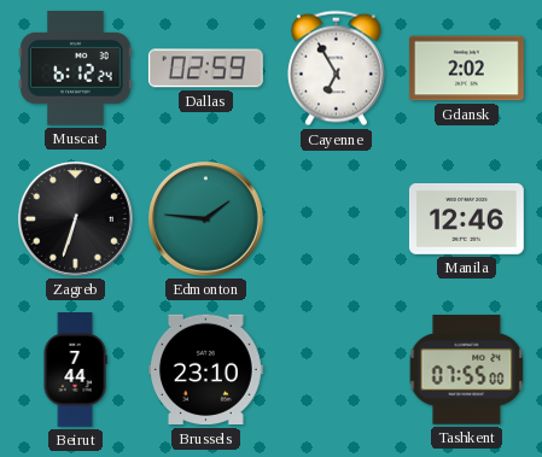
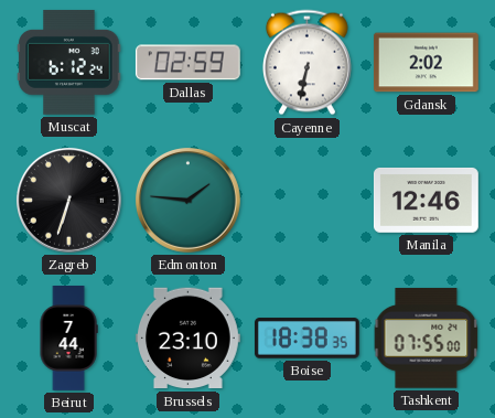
Cayenne: 6:55 -> 6:32
Boise: none -> 18:38
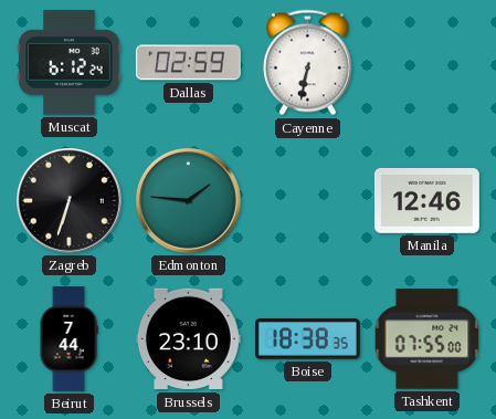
Gdansk: 2:02 -> none
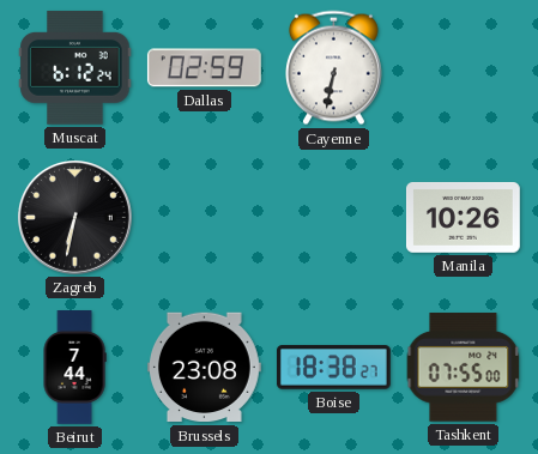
Zagreb: 6:33 -> 6:32
Edmonton: 1:46 -> none
Manila: 12:46 -> 10:26
Brussels: 23:10 -> 23:08
Boise: 18:38:35 -> 18:38:27
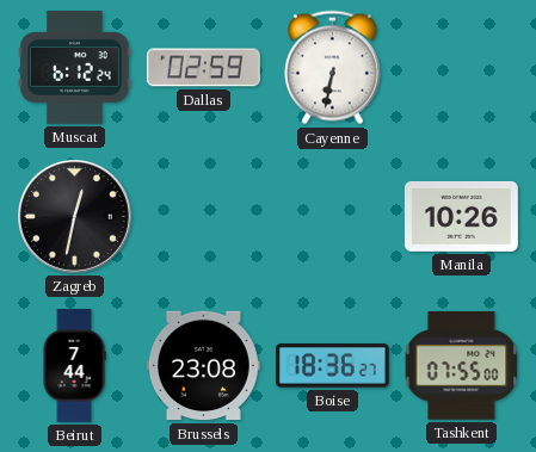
Zagreb: 6:32 -> 12:32
Boise: 18:38 -> 18:36
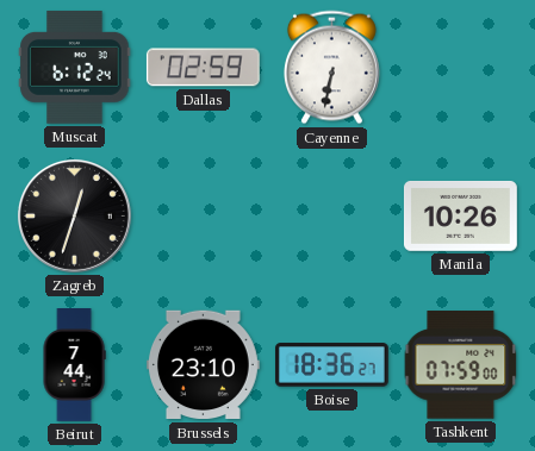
Zagreb: 12:32 -> 12:33
Brussels: 23:08 -> 23:10
Tashkent: 07:55 -> 07:59
